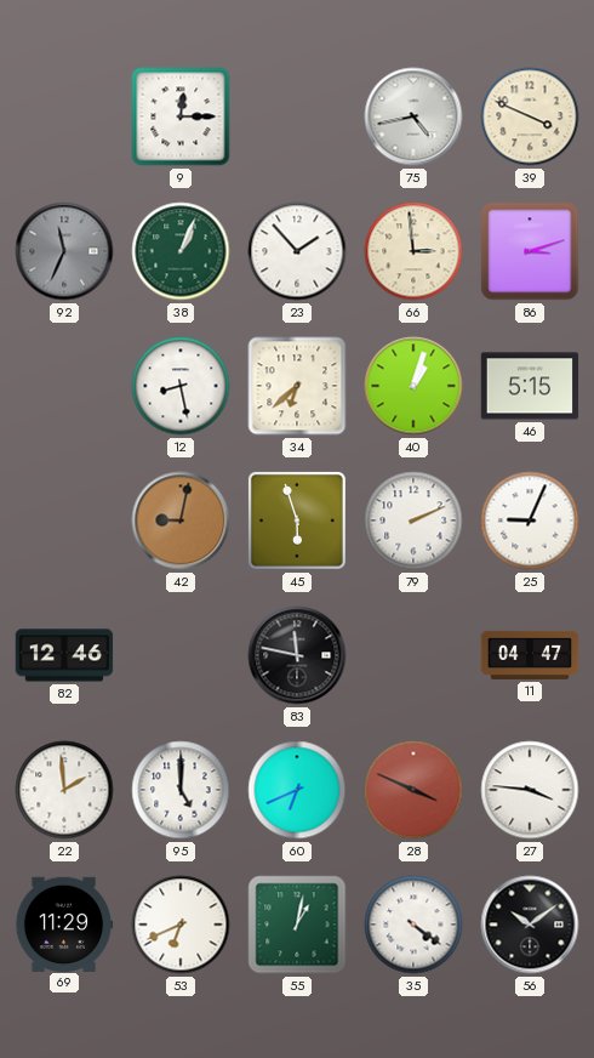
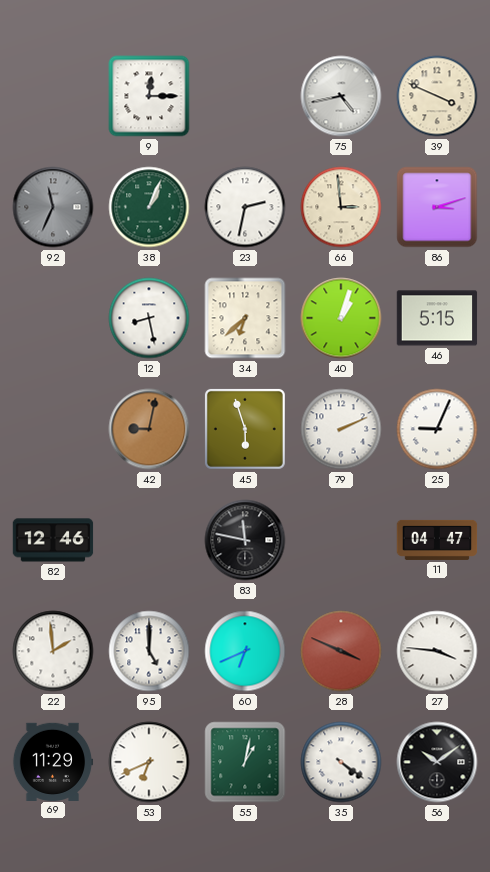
23: 1:53 -> 2:32
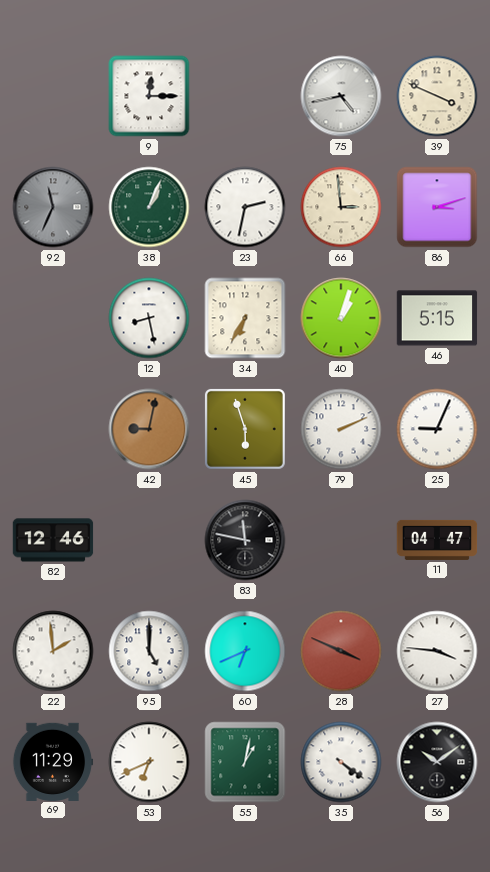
34: 6:38 -> 6:35
